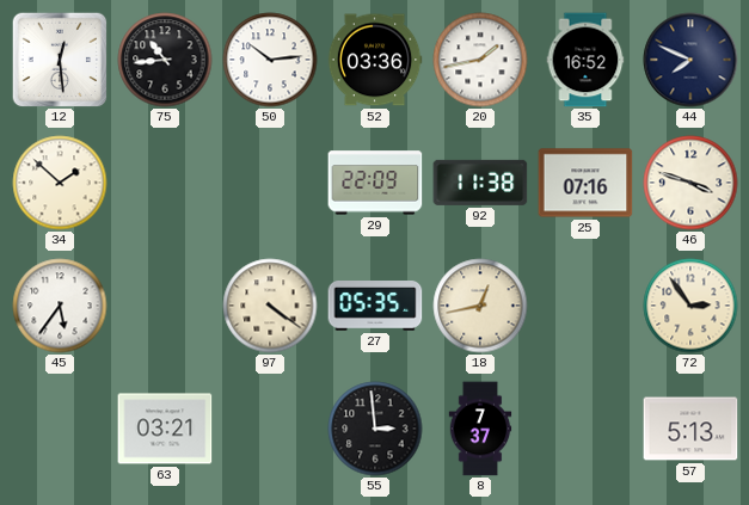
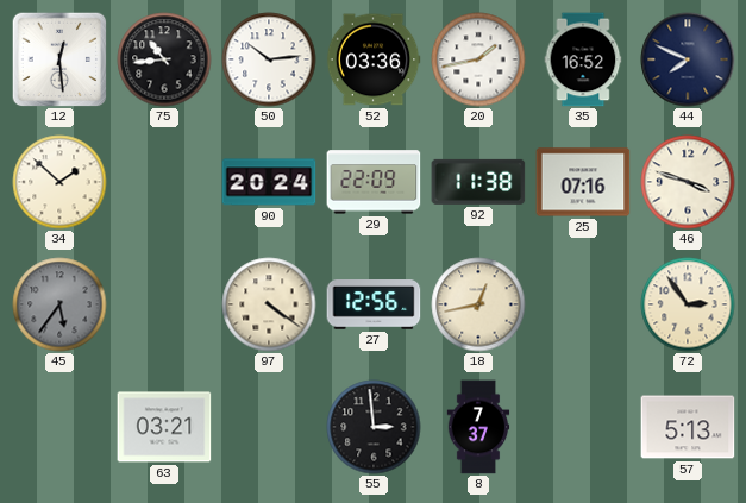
90: none -> 20:24
45 dial: white -> grey
27: 05:35 -> 12:56
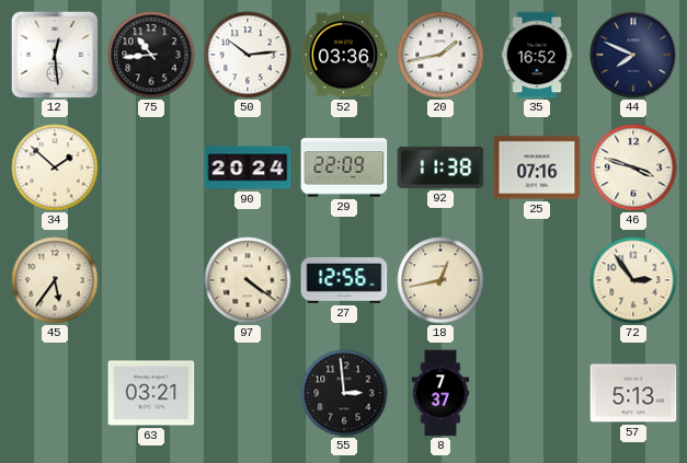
45 dial: grey -> cream
